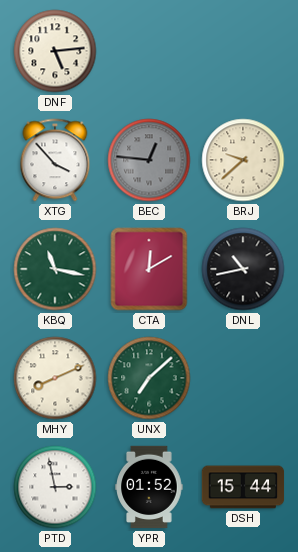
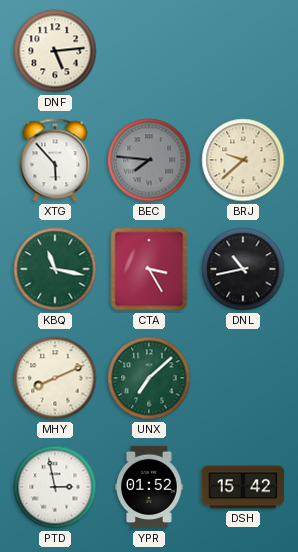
XTG: 3:53 -> 5:53
BEC: 12:46 -> 7:46
CTA: 12:10 -> 3:25
DSH: 15:44 -> 15:42
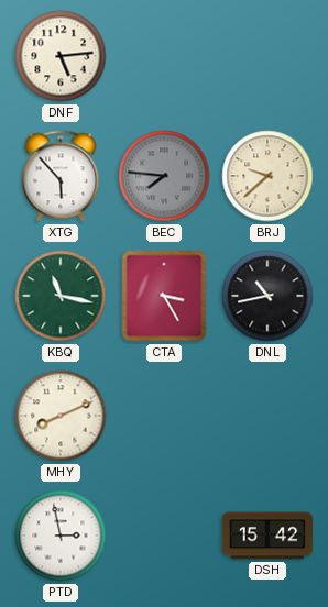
UNX: 7:08 -> none
YPR: 01:52 -> none
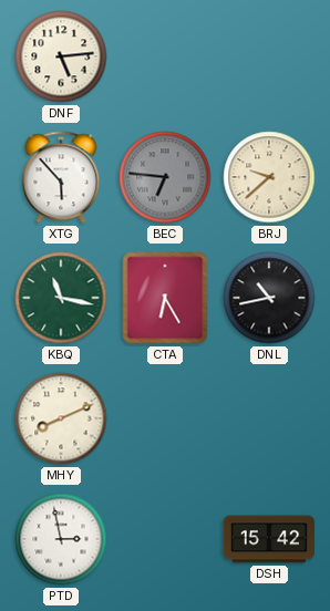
BEC: 7:46 -> 6:46
CTA: 3:25 -> 6:25
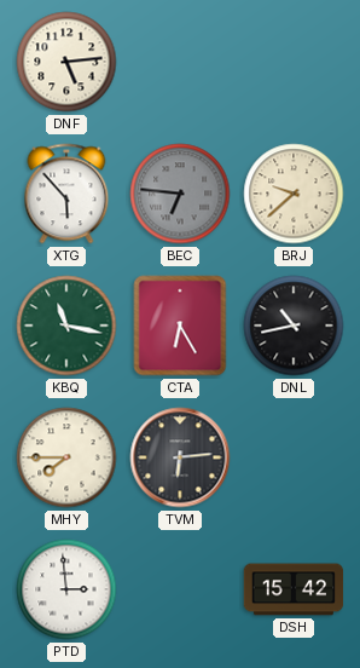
MHY: 8:11 -> 7:45
TVM: none -> 6:14
PTD: 2:58 -> 2:59
